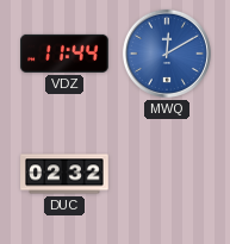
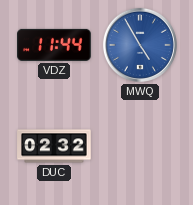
MWQ: 12:10 -> 4:55
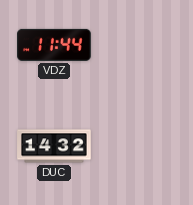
MWQ: 4:55 -> none
DUC: 02:32 -> 14:32
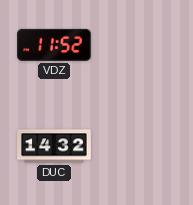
VDZ: 11:44 -> 11:52
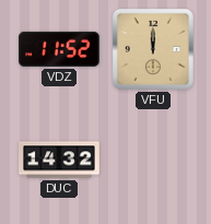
VFU: none -> 12:00
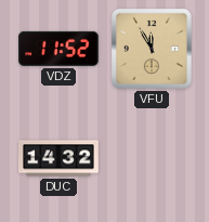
VFU: 12:00 -> 11:55
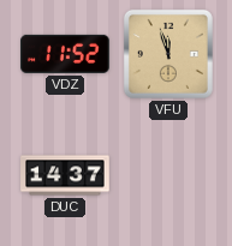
VFU: 11:55 -> 11:57
DUC: 14:32 -> 14:37
